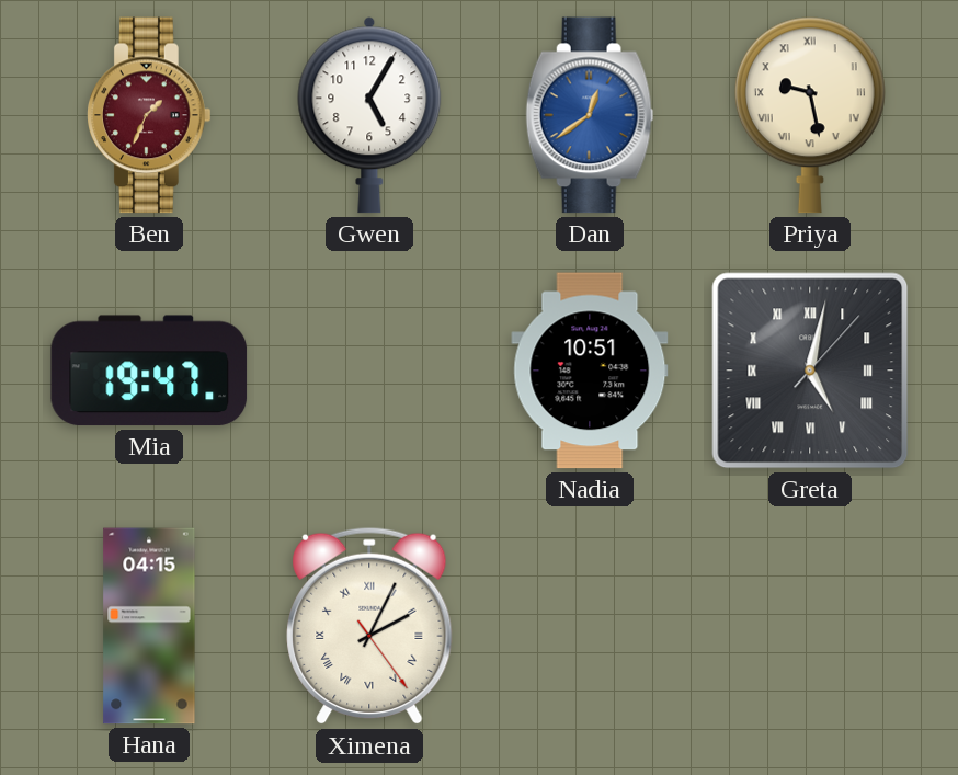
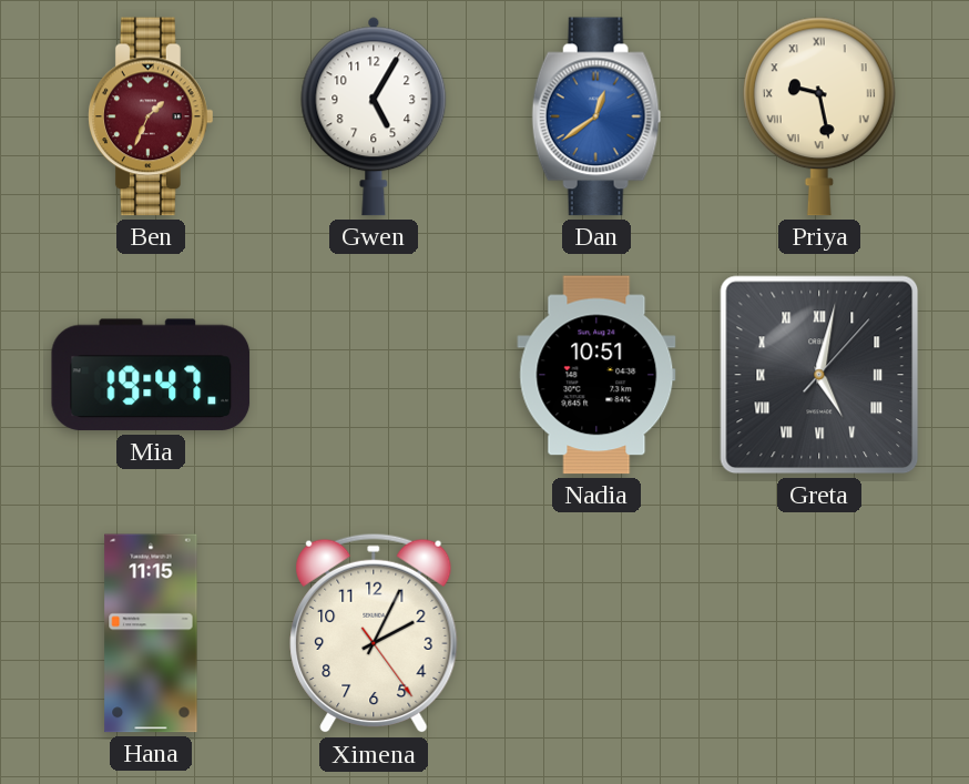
Hana: 04:15 -> 11:15
Ximena numerals: Roman -> Arabic
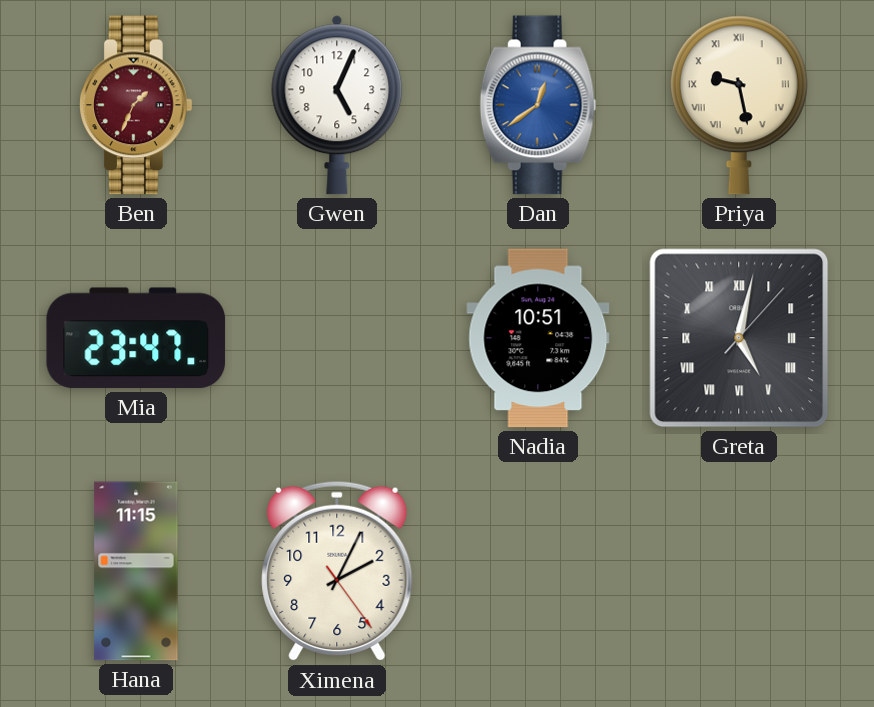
Gwen: 5:05 -> 5:04
Mia: 19:47 -> 23:47
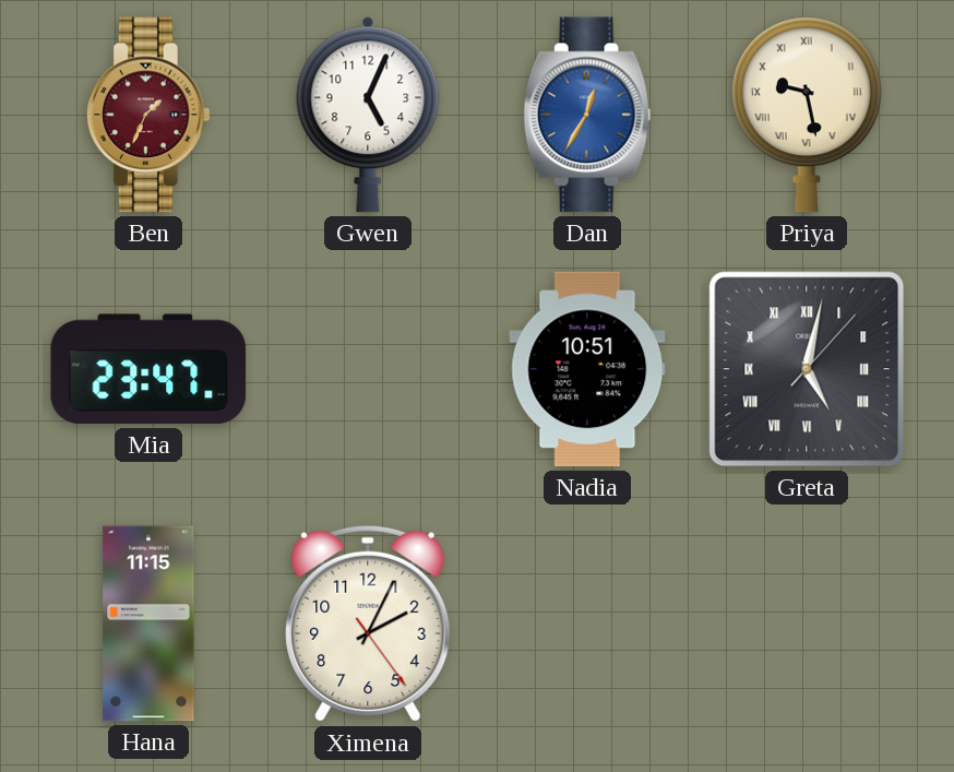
Dan: 12:39 -> 12:35
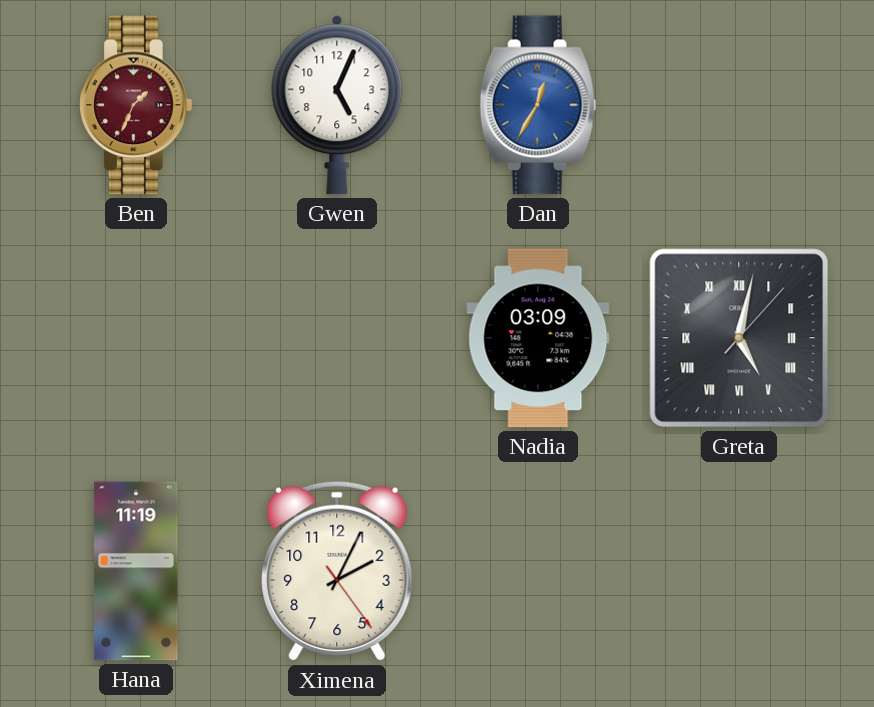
Priya: 9:28 -> none
Mia: 23:47 -> none
Nadia: 10:51 -> 03:09
Hana: 11:15 -> 11:19
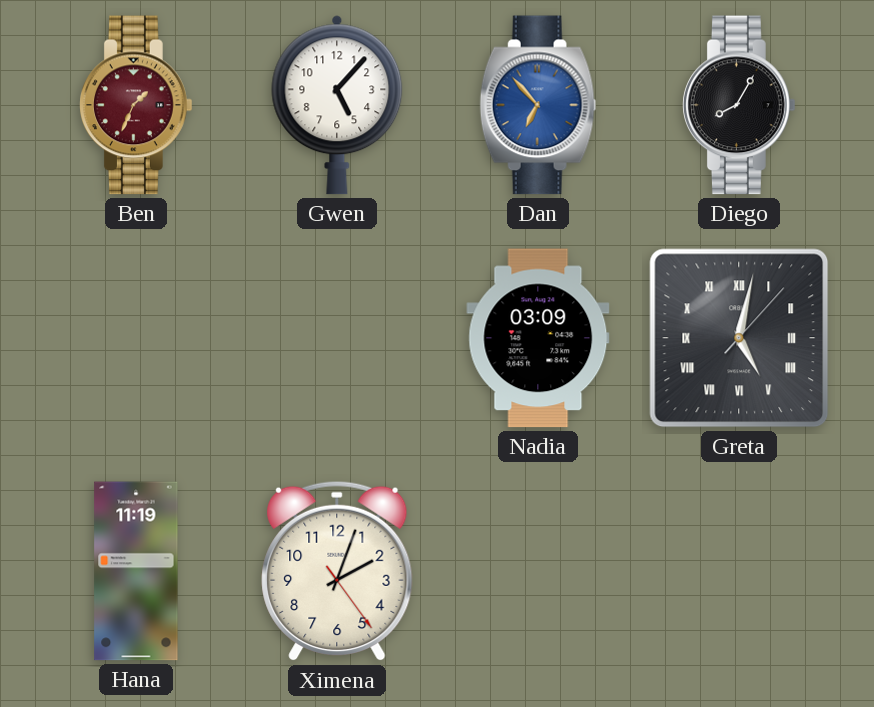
Gwen: 5:04 -> 5:07
Dan: 12:35 -> 6:53
Diego: none -> 8:05
Ximena: 2:04 -> 2:03
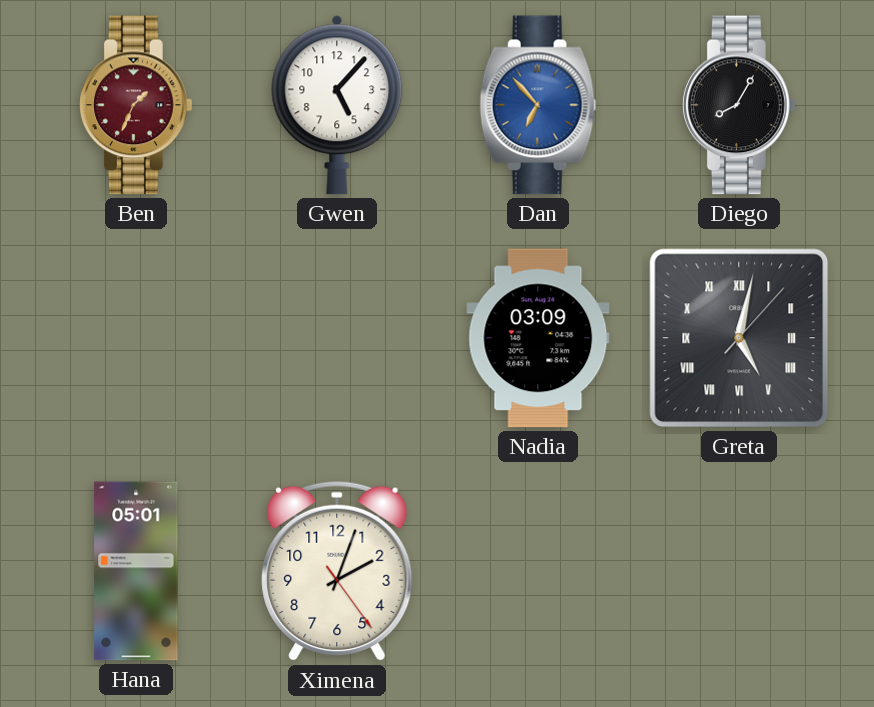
Hana: 11:19 -> 05:01
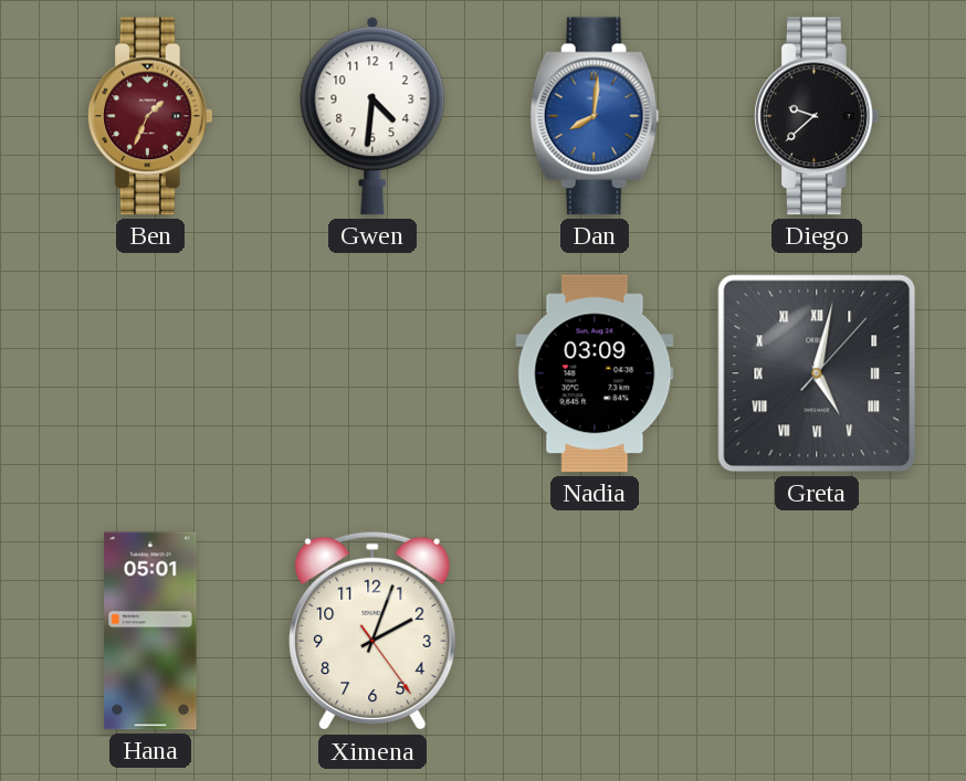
Gwen: 5:07 -> 4:31
Dan: 6:53 -> 8:01
Diego: 8:05 -> 9:38
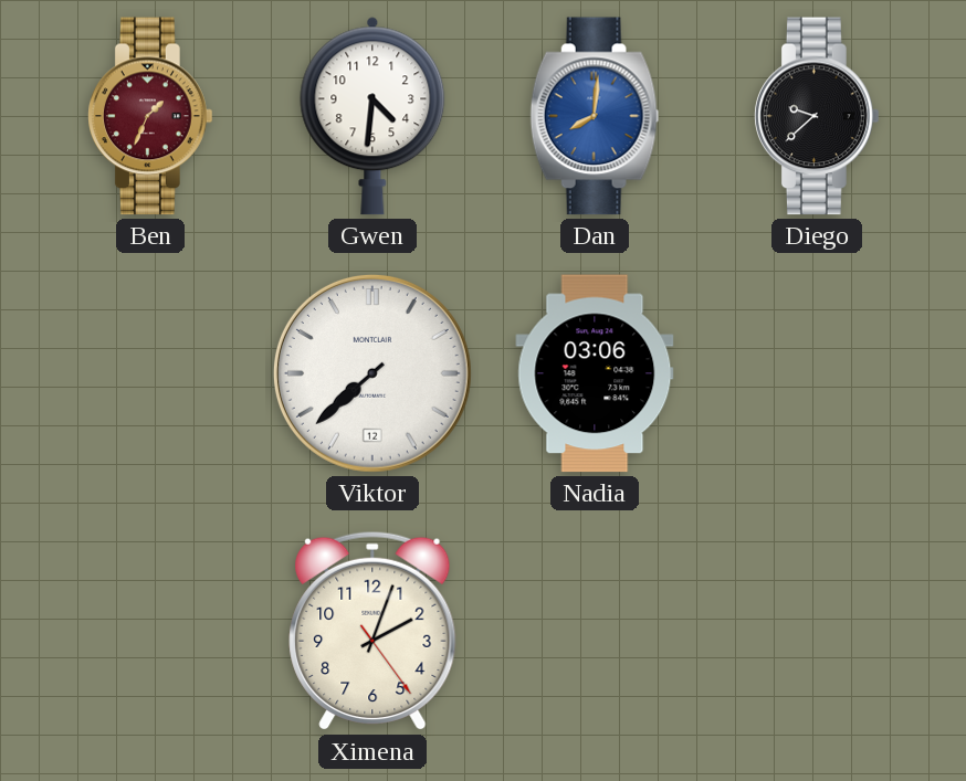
Viktor: none -> 7:38
Nadia: 03:09 -> 03:06
Greta: 5:02 -> none
Hana: 05:01 -> none
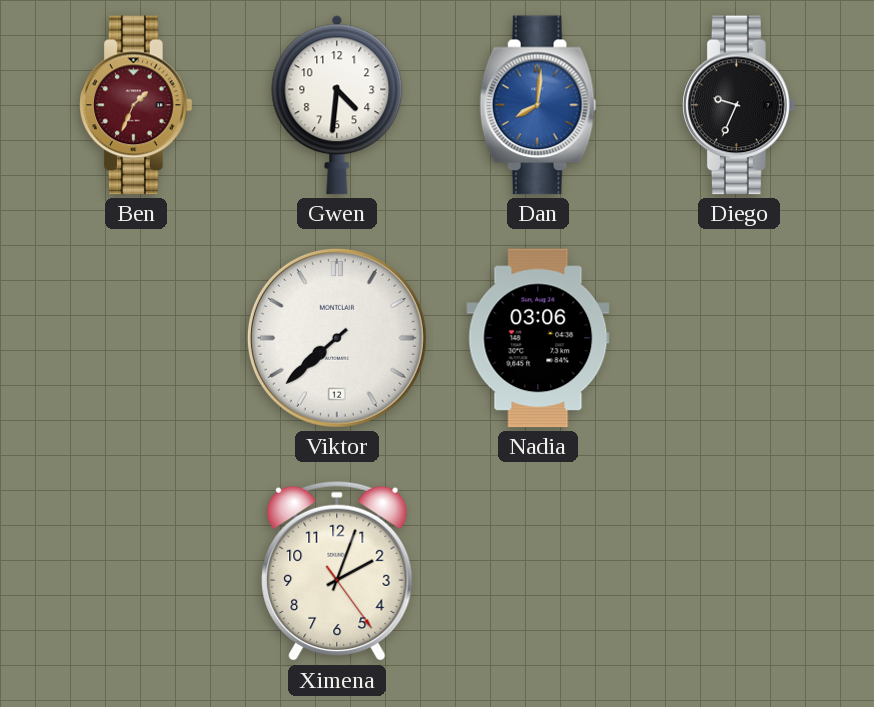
Diego: 9:38 -> 9:34
